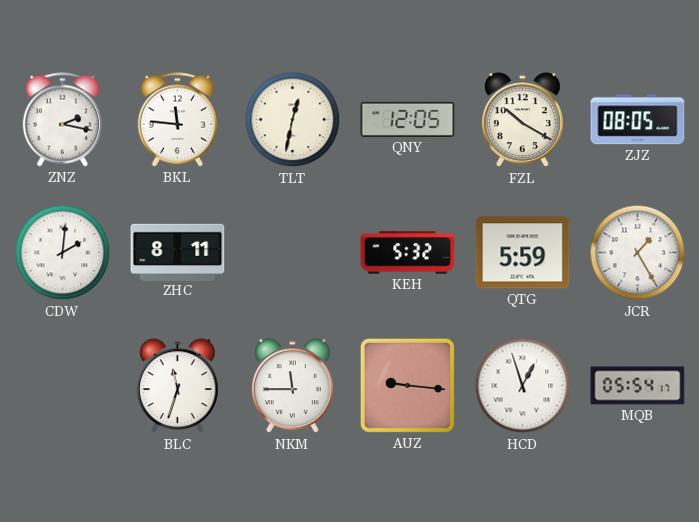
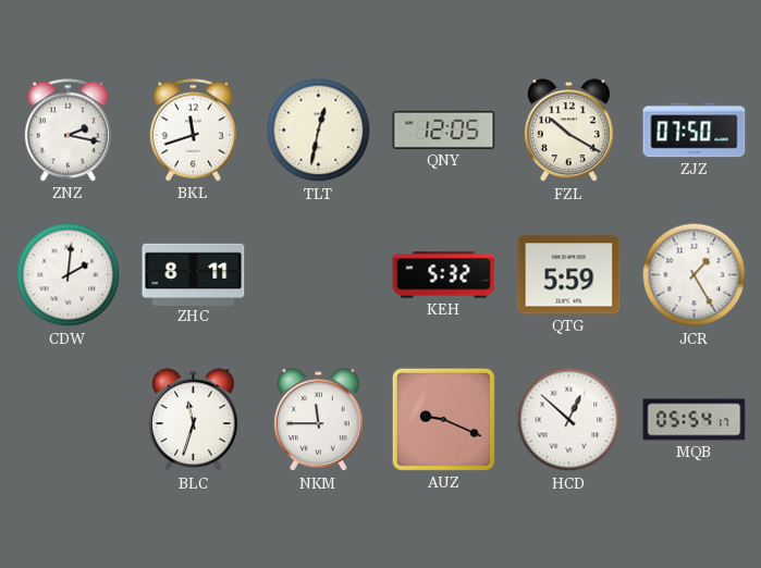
BKL: 11:46 -> 11:42
ZJZ: 08:05 -> 07:50
AUZ: 9:16 -> 9:19
HCD: 12:57 -> 12:52
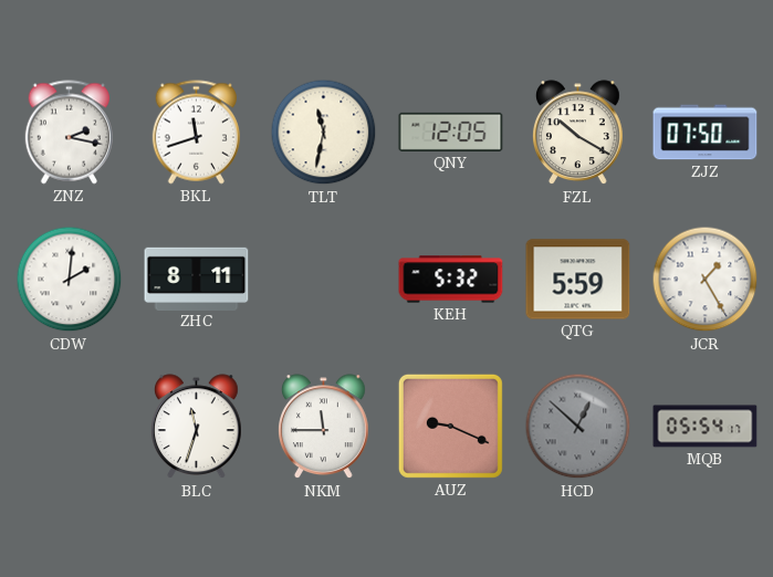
TLT: 12:32 -> 11:32
HCD dial: white -> grey
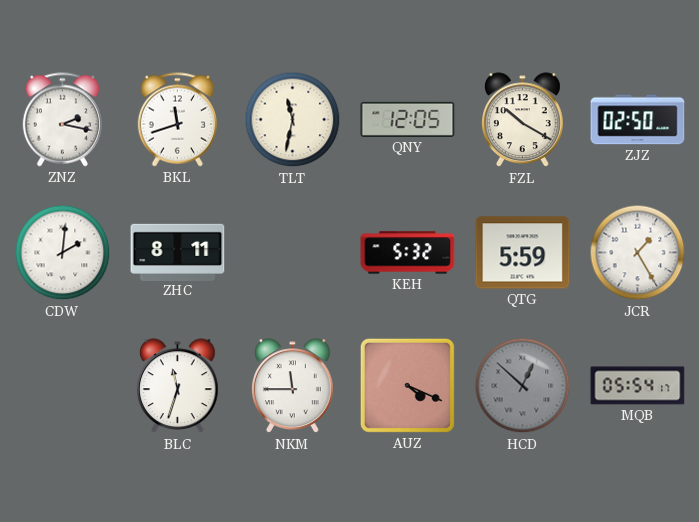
ZJZ: 07:50 -> 02:50
AUZ: 9:19 -> 4:19
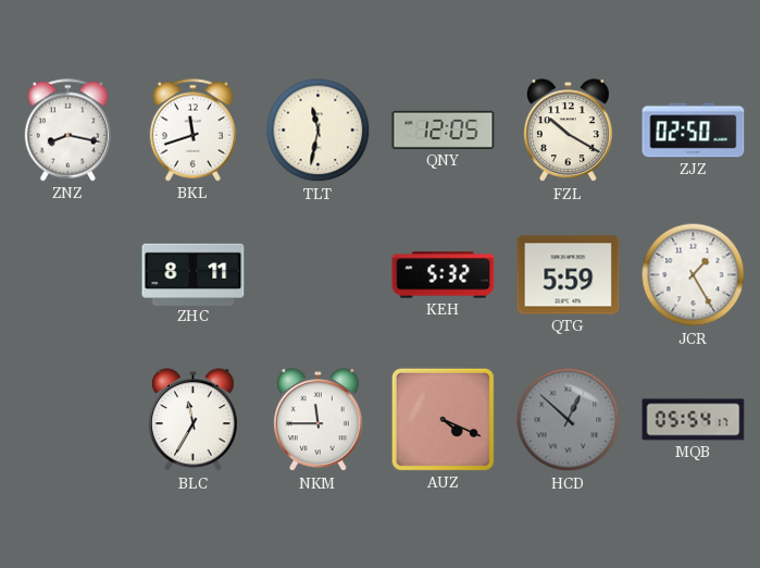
ZNZ: 2:17 -> 8:17
CDW: 2:01 -> none
BLC: 11:33 -> 11:35
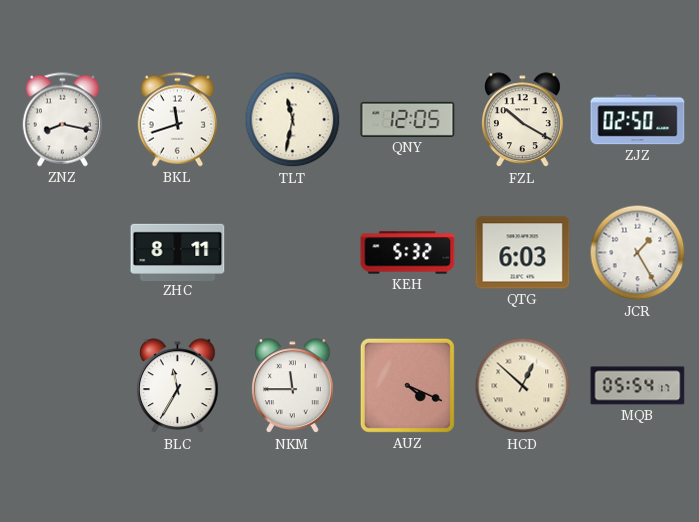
QTG: 5:59 -> 6:03
HCD dial: grey -> cream
